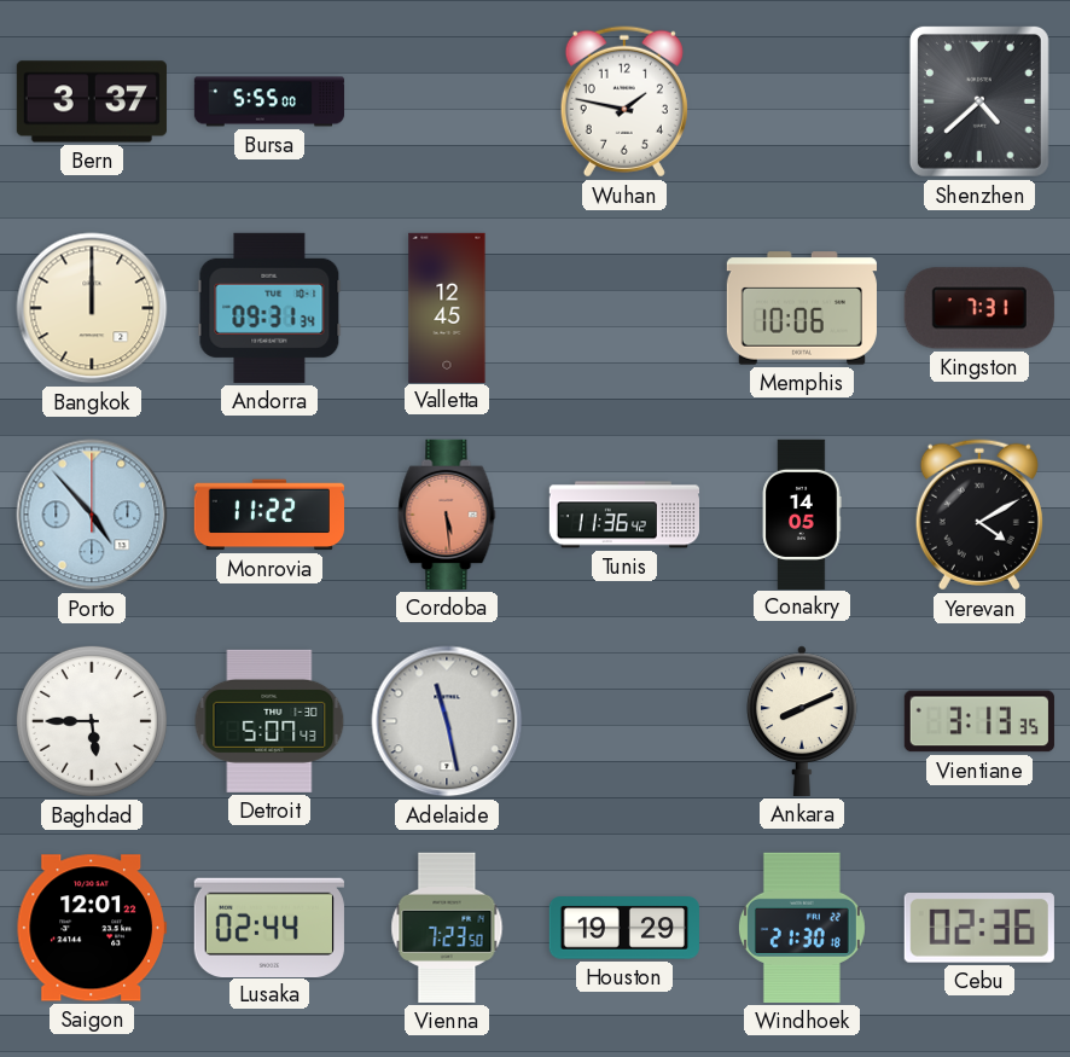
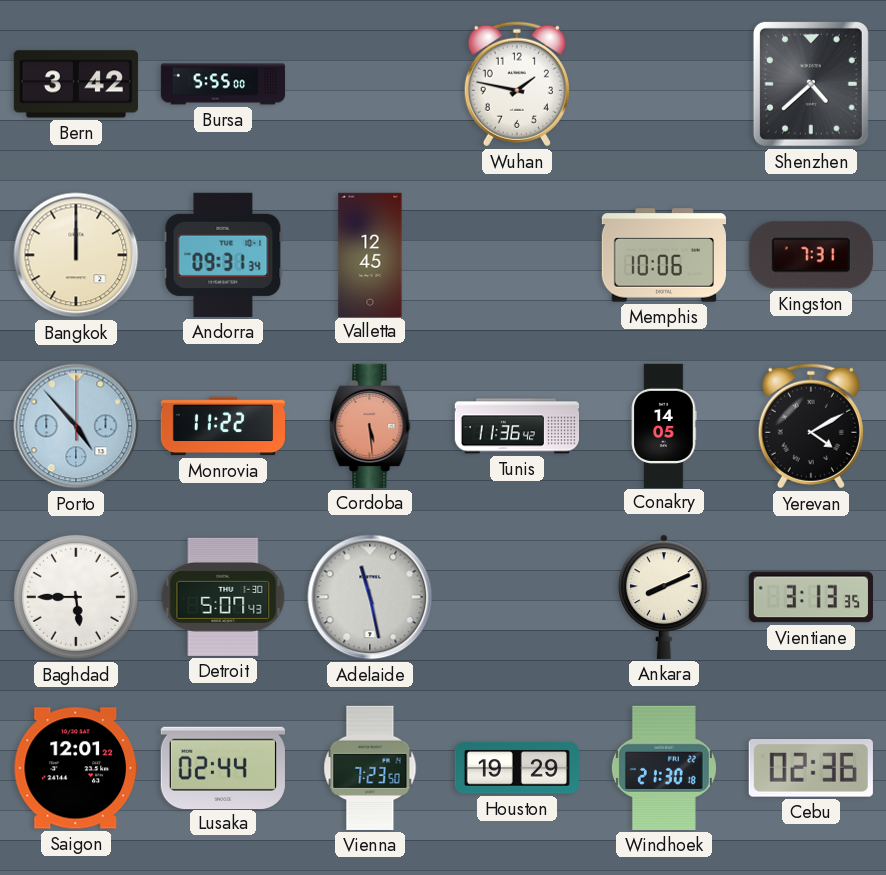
Bern: 3:37 -> 3:42
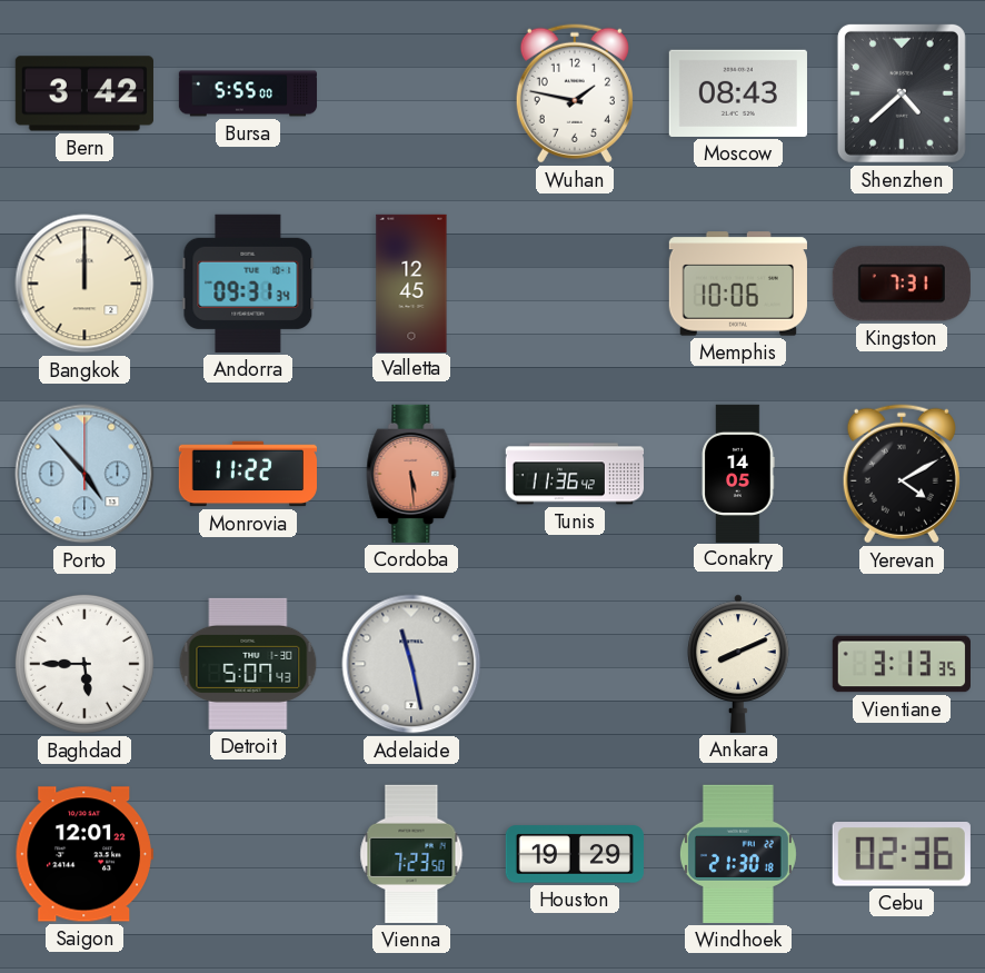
Moscow: none -> 08:43
Lusaka: 02:44 -> none
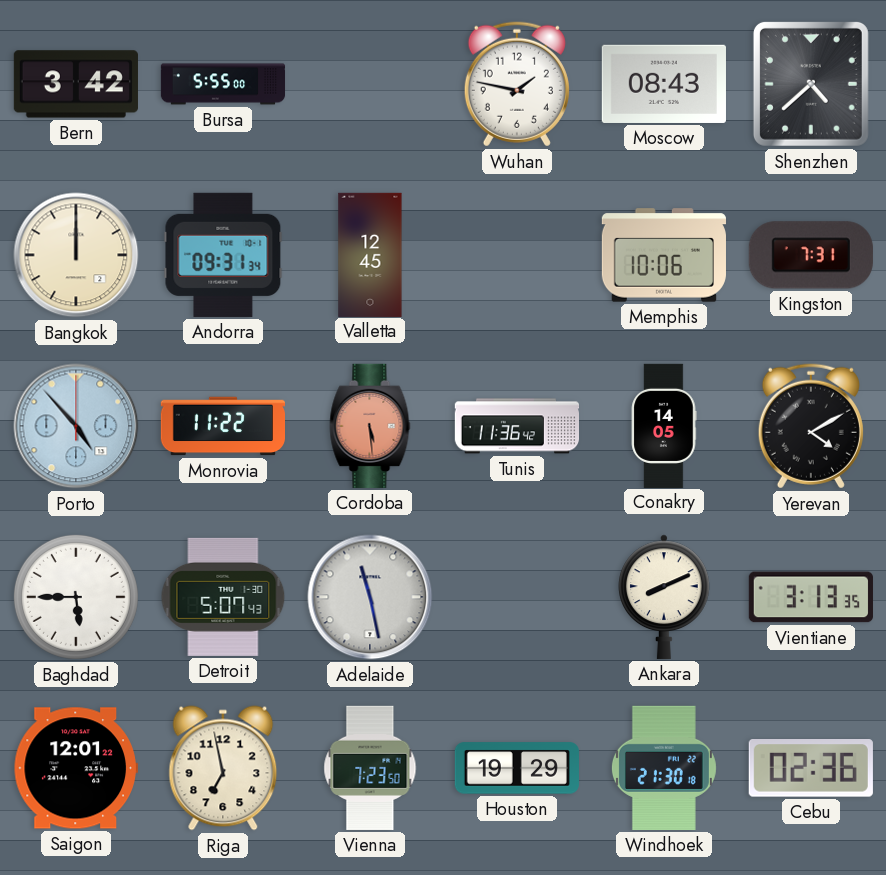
Riga: none -> 6:58
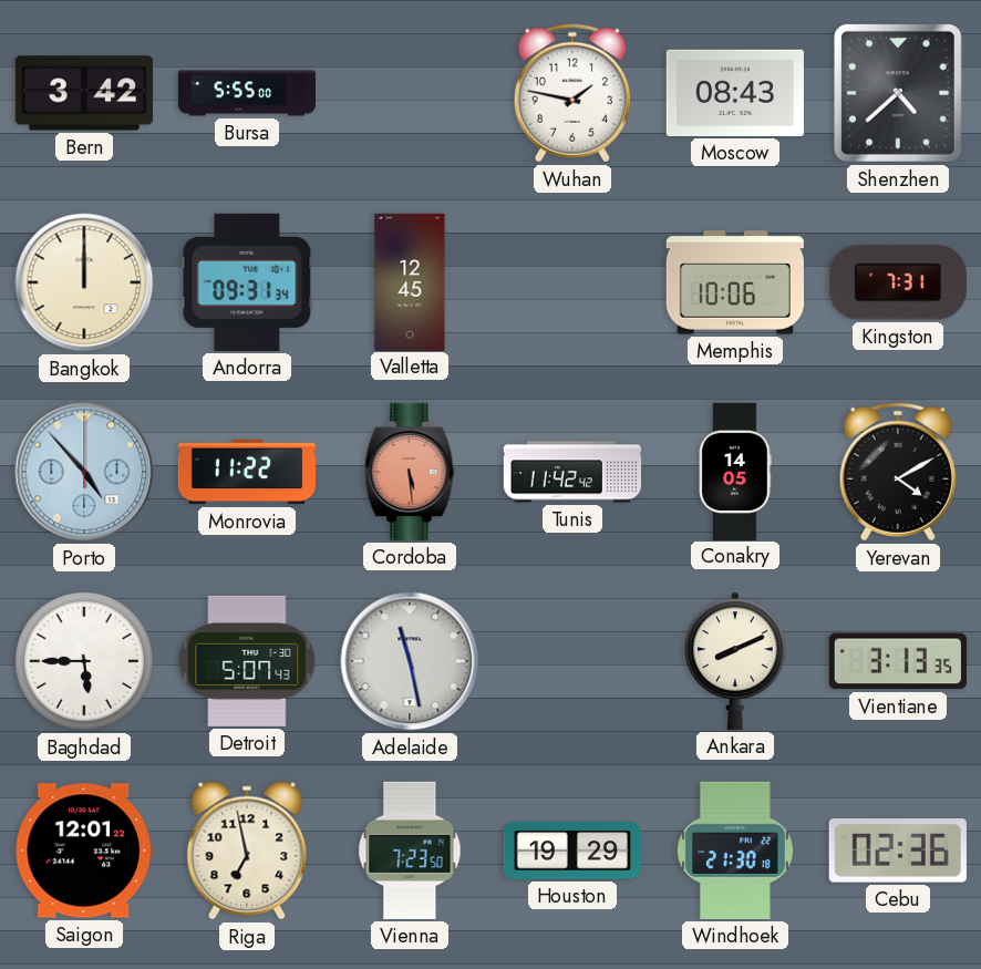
Tunis: 11:36 -> 11:42
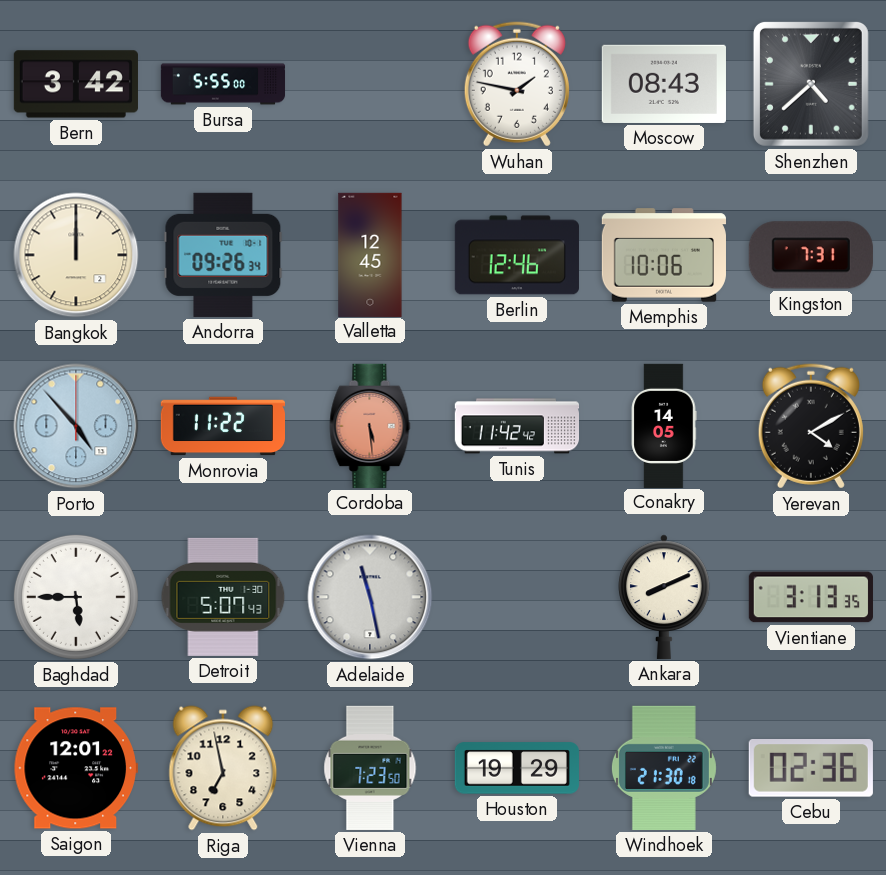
Andorra: 09:31 -> 09:26
Berlin: none -> 12:46
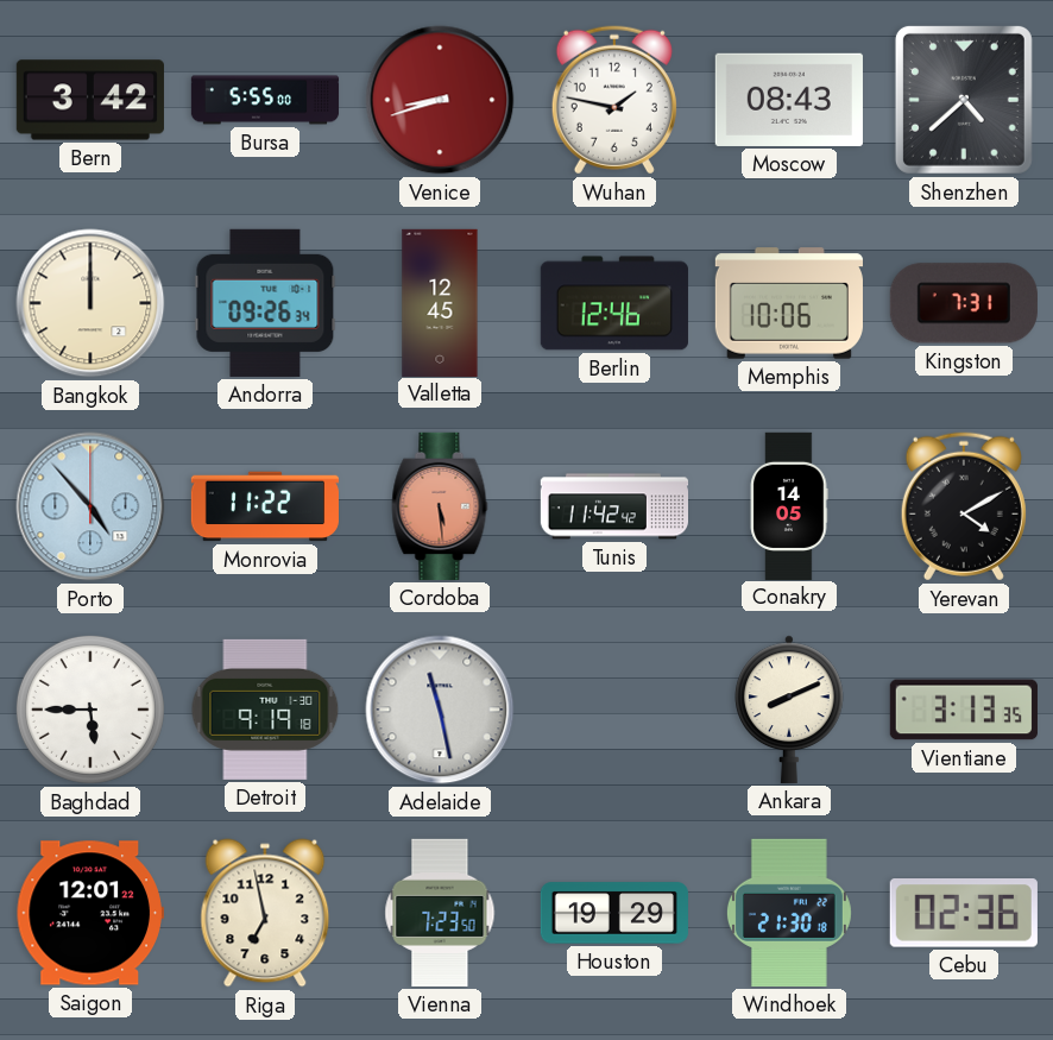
Venice: none -> 8:42
Detroit: 5:07 -> 9:19
